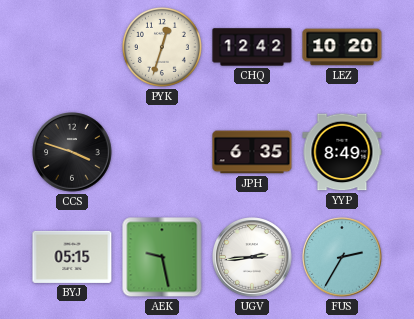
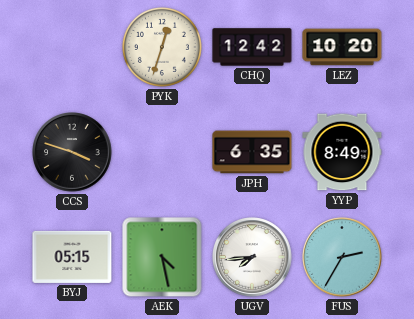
AEK: 9:28 -> 4:28
UGV: 2:44 -> 7:44
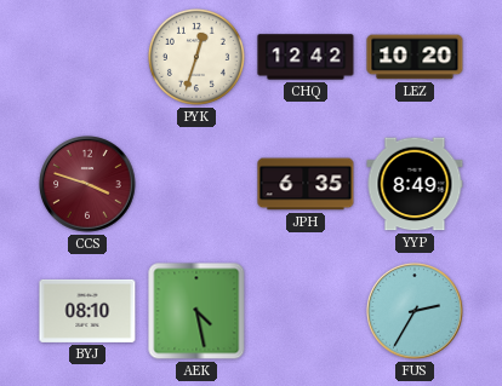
CCS dial: black -> burgundy
BYJ: 05:15 -> 08:10
UGV: 7:44 -> none
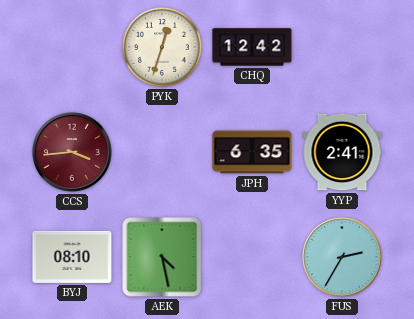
LEZ: 10:20 -> none
CCS: 3:48 -> 3:44
YYP: 8:49 -> 2:41
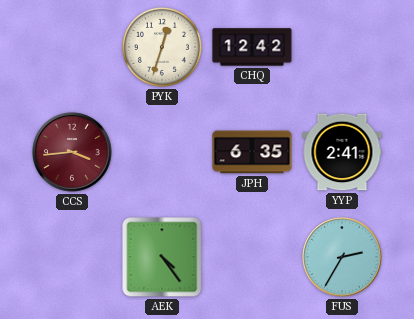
BYJ: 08:10 -> none
AEK: 4:28 -> 4:24
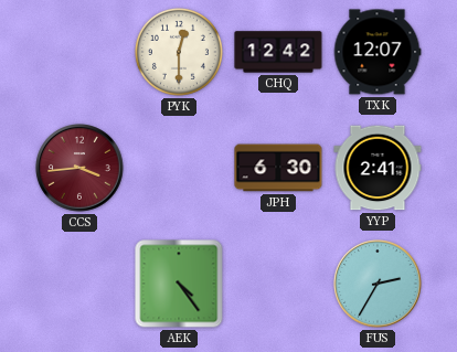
PYK: 12:33 -> 12:30
TXK: none -> 12:07
JPH: 6:35 -> 6:30
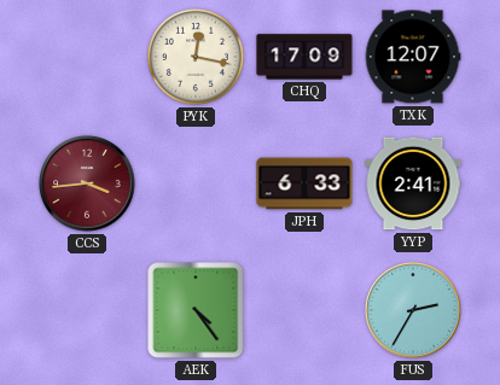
PYK: 12:30 -> 12:17
CHQ: 12:42 -> 17:09
JPH: 6:30 -> 6:33
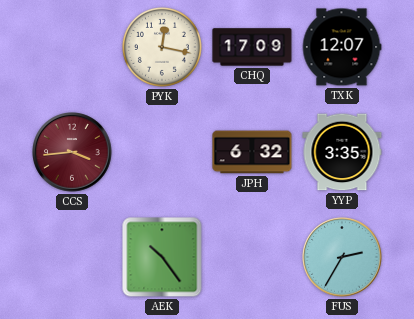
JPH: 6:33 -> 6:32
YYP: 2:41 -> 3:35
AEK: 4:24 -> 10:24
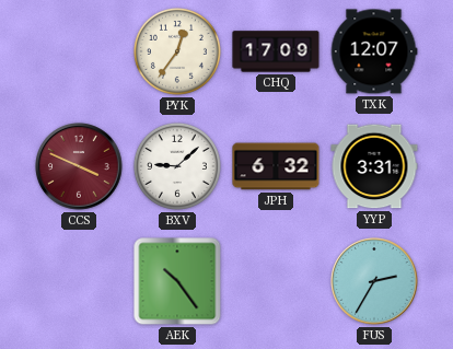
PYK: 12:17 -> 12:36
CCS: 3:44 -> 3:49
BXV: none -> 9:08
YYP: 3:35 -> 3:31
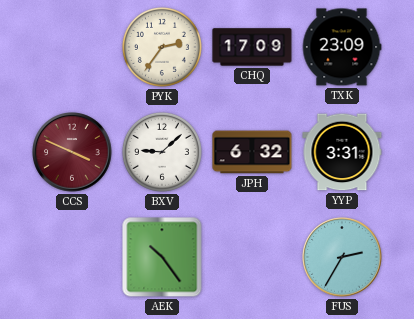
PYK: 12:36 -> 2:36
TXK: 12:07 -> 23:09
